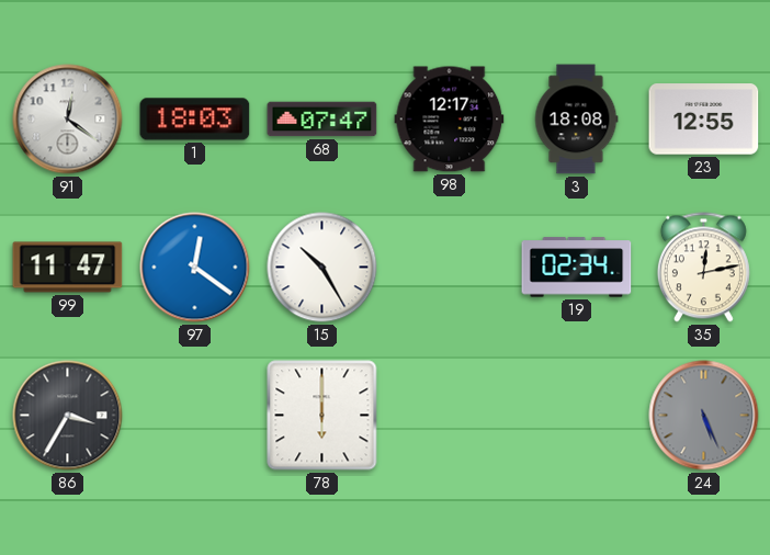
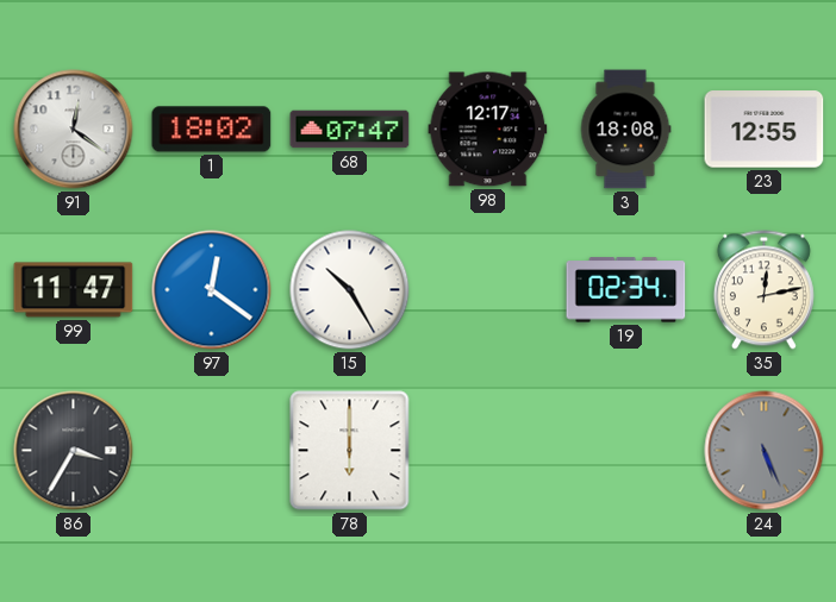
1: 18:03 -> 18:02
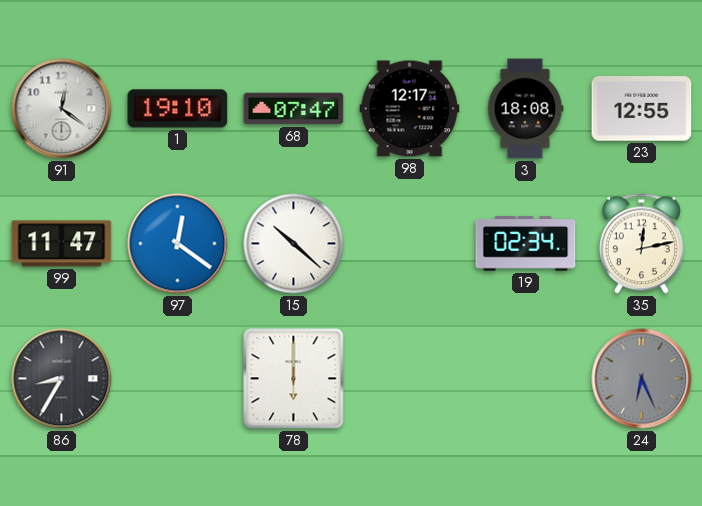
1: 18:02 -> 19:10
15: 10:25 -> 10:22
86: 3:35 -> 8:35
24: 5:26 -> 6:26
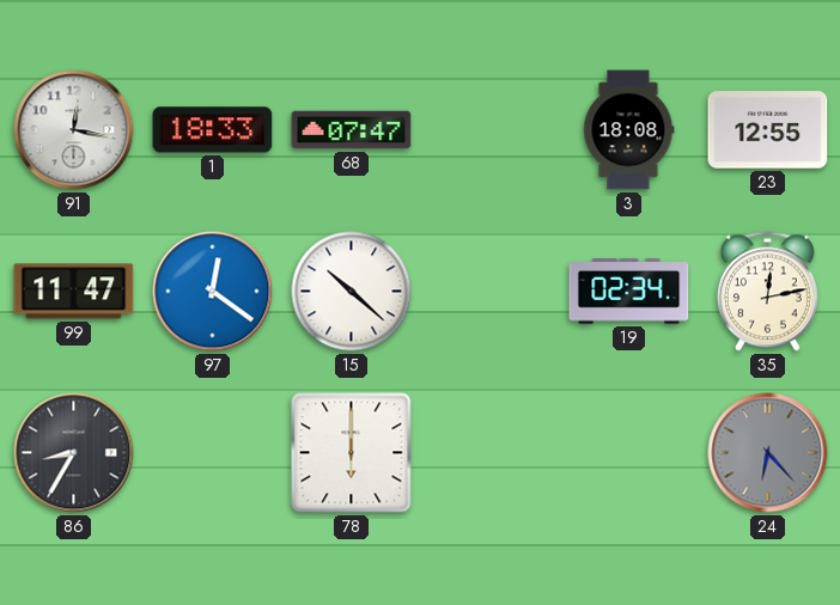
91: 12:21 -> 12:17
1: 19:10 -> 18:33
98: 12:17 -> none
24: 6:26 -> 6:23
